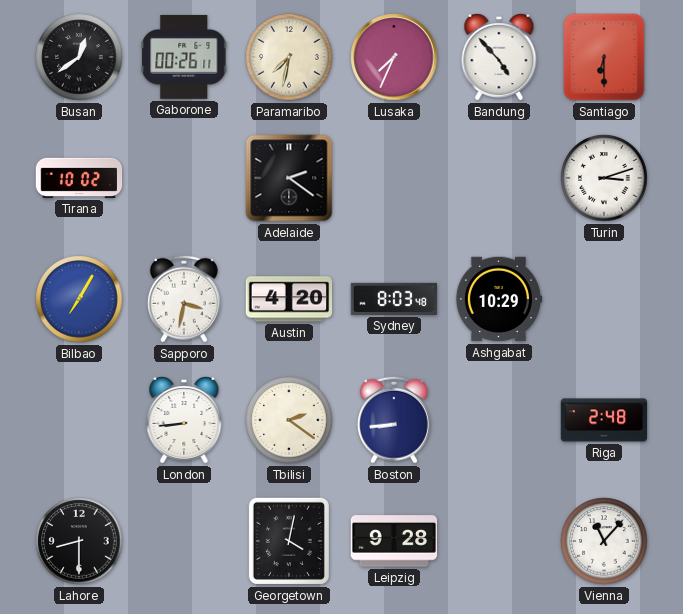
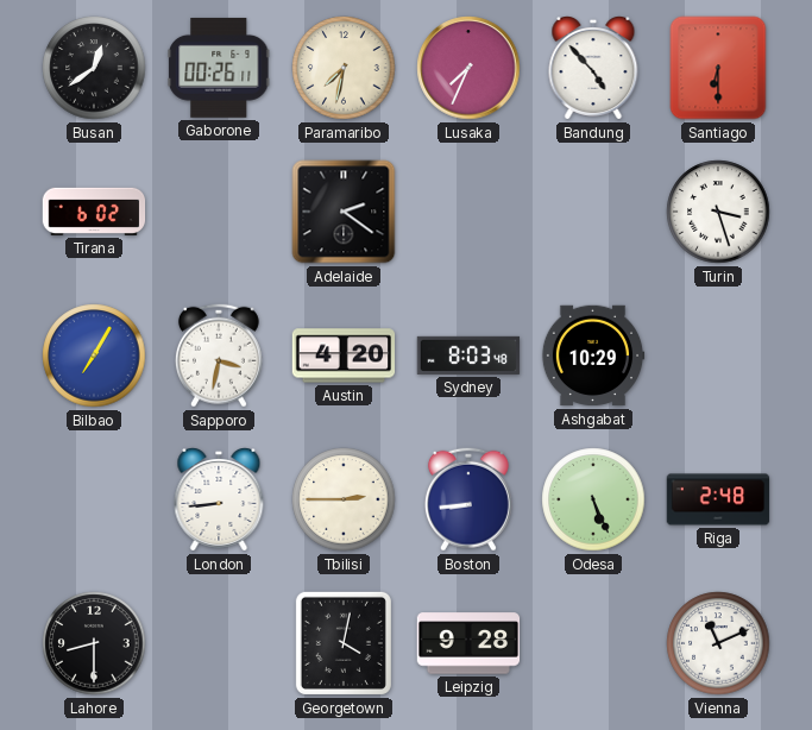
Tirana: 10:02 -> 6:02
Turin: 3:12 -> 3:27
Tbilisi: 2:21 -> 2:45
Odesa: none -> 5:26
Vienna: 11:07 -> 11:11
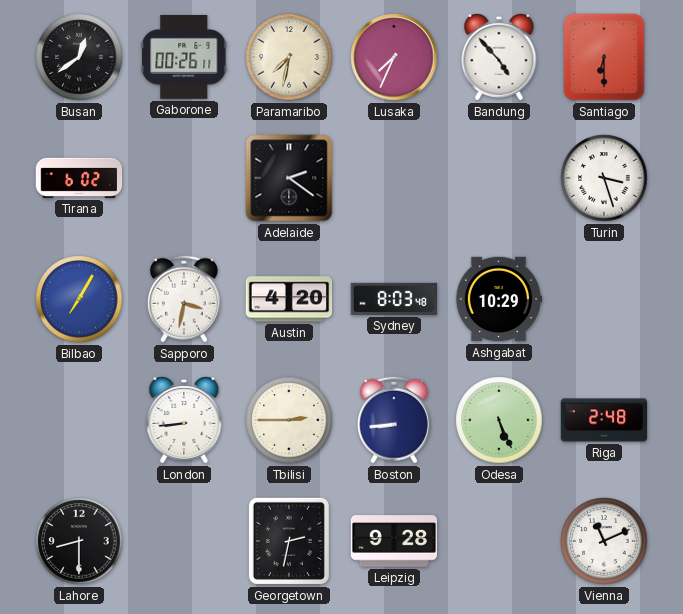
Georgetown: 4:02 -> 2:32
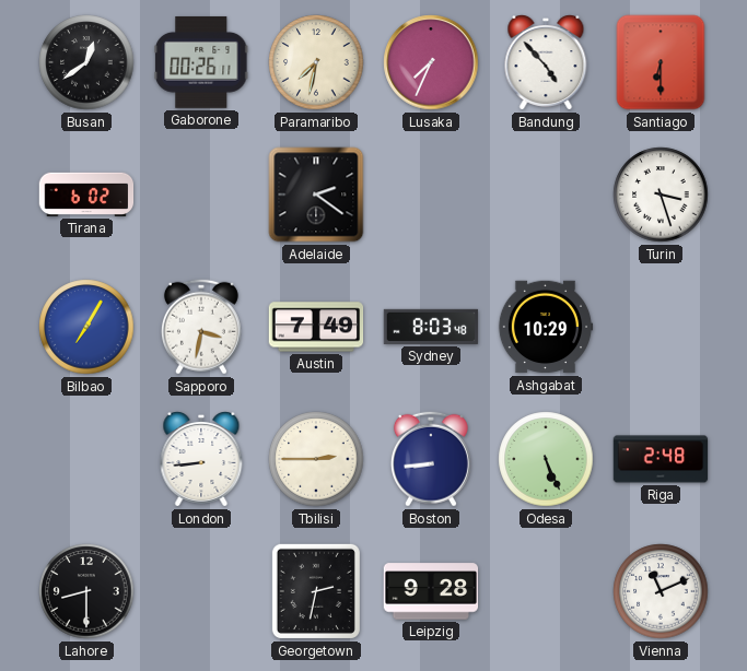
Austin: 4:20 -> 7:49
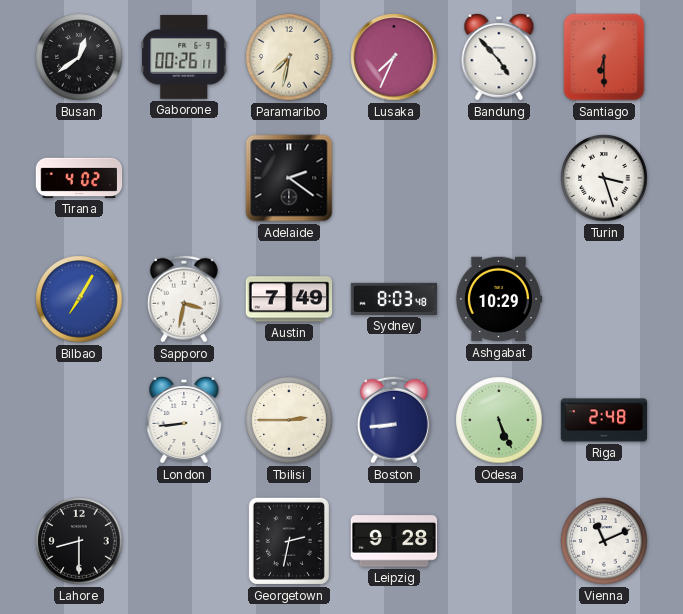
Tirana: 6:02 -> 4:02
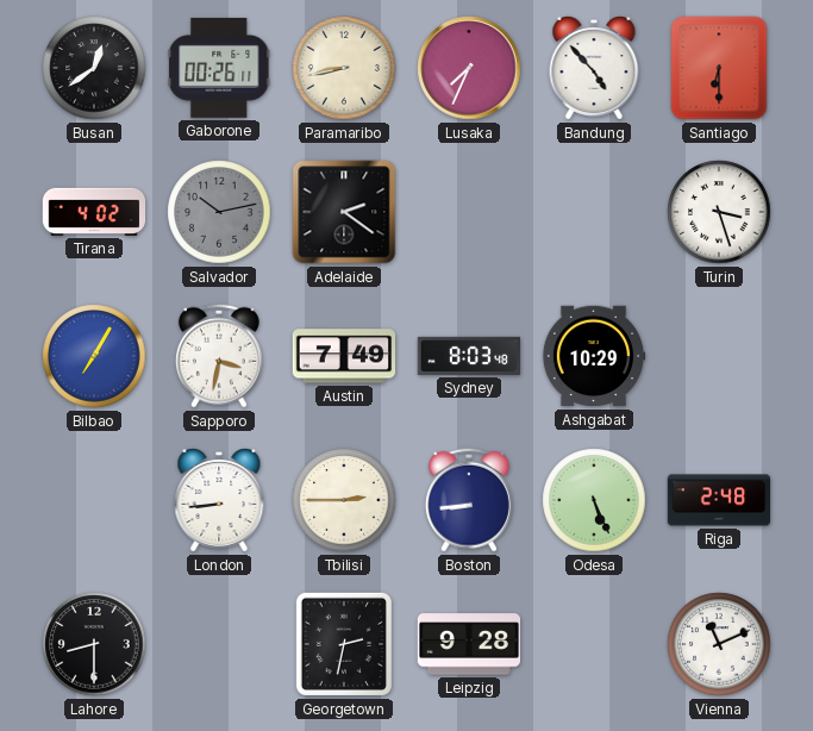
Paramaribo: 7:32 -> 8:43
Salvador: none -> 10:13
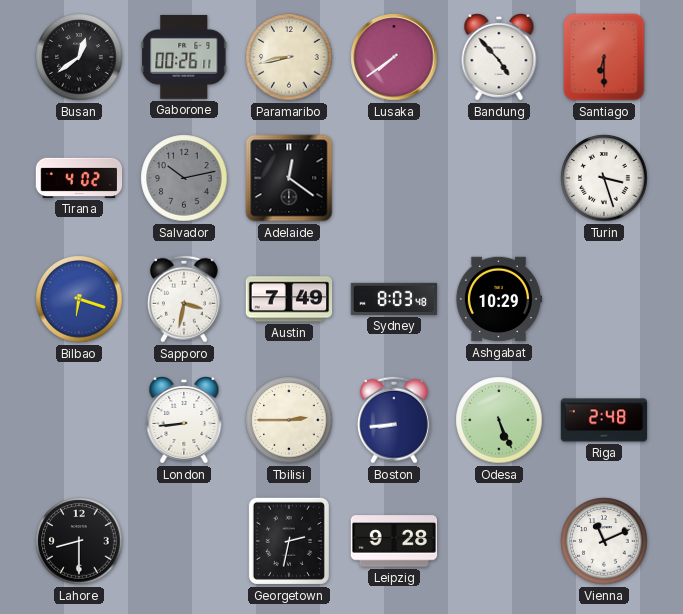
Lusaka: 7:34 -> 7:39
Adelaide: 2:21 -> 12:21
Bilbao: 7:05 -> 6:18
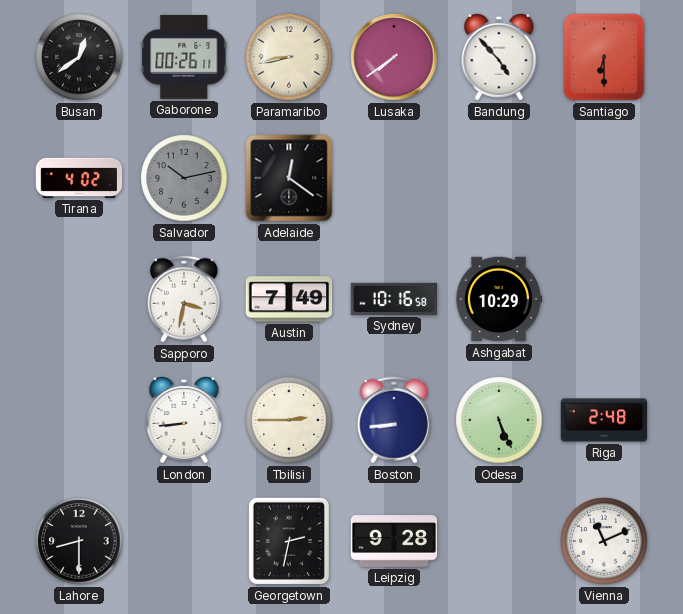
Turin: 3:27 -> none
Bilbao: 6:18 -> none
Sydney: 8:03 -> 10:16
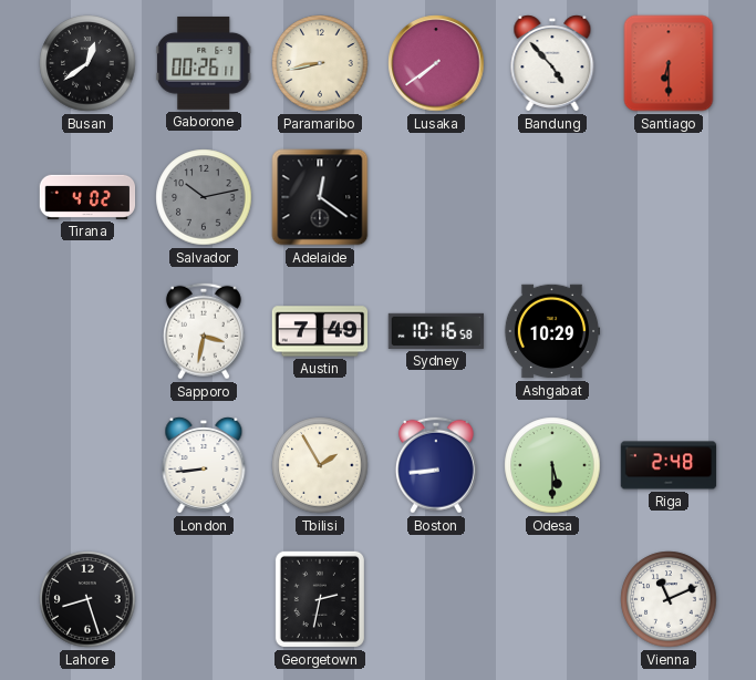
Tbilisi: 2:45 -> 1:55
Odesa: 5:26 -> 5:30
Lahore: 8:30 -> 8:27
Leipzig: 9:28 -> none
